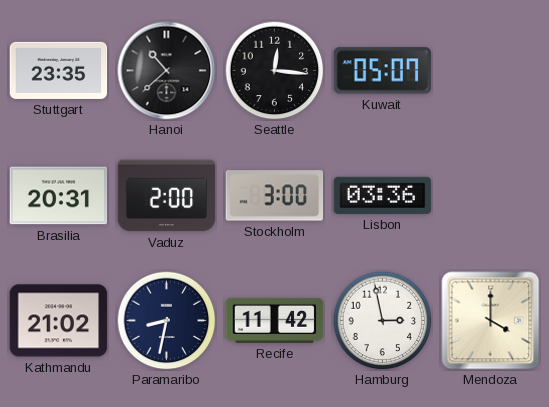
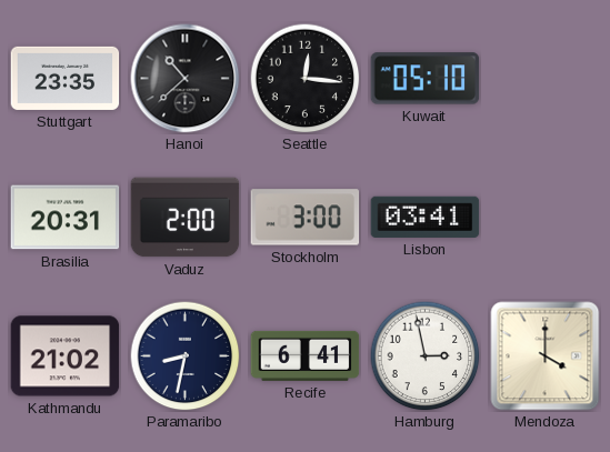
Kuwait: 05:07 -> 05:10
Lisbon: 03:36 -> 03:41
Recife: 11:42 -> 6:41
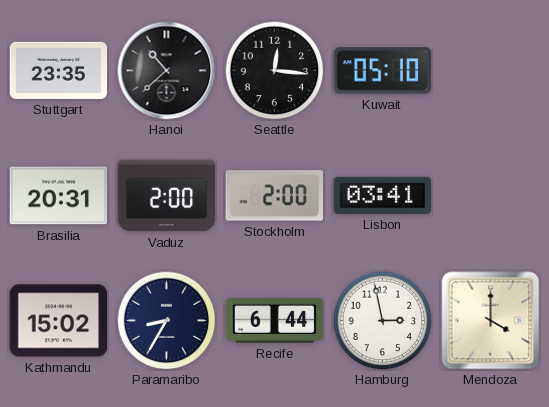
Stockholm: 3:00 -> 2:00
Kathmandu: 21:02 -> 15:02
Paramaribo: 8:32 -> 8:35
Recife: 6:41 -> 6:44
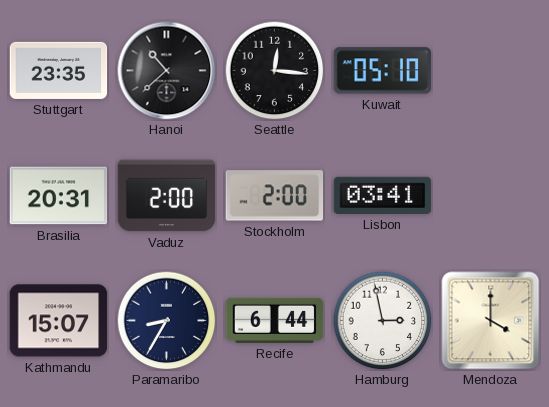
Kathmandu: 15:02 -> 15:07
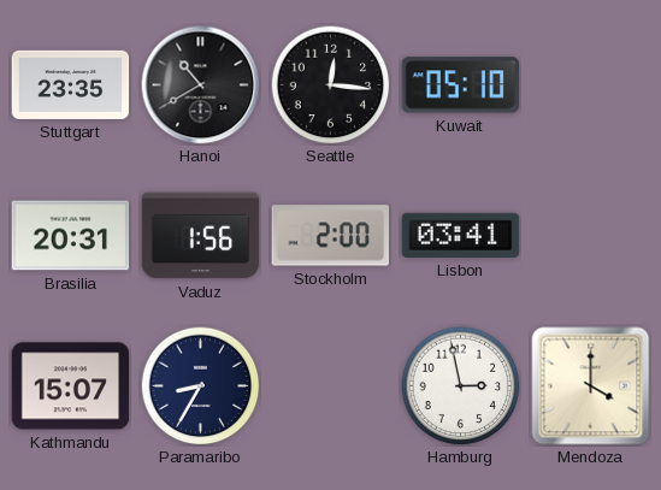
Hanoi: 10:38 -> 10:40
Vaduz: 2:00 -> 1:56
Recife: 6:44 -> none
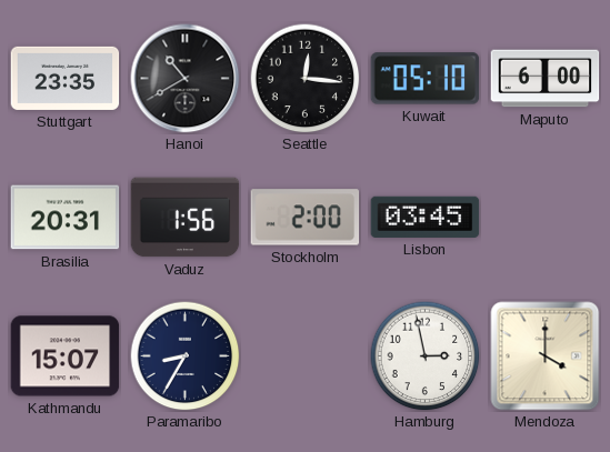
Maputo: none -> 6:00
Lisbon: 03:41 -> 03:45
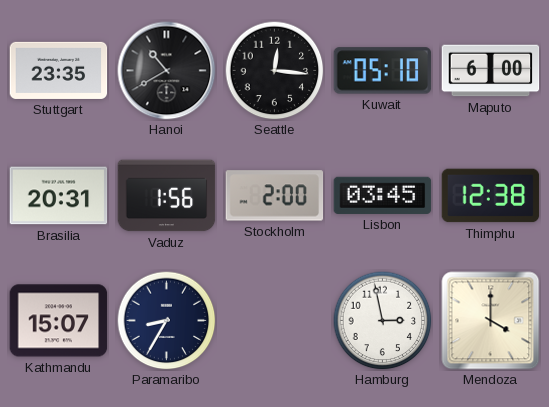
Thimphu: none -> 12:38
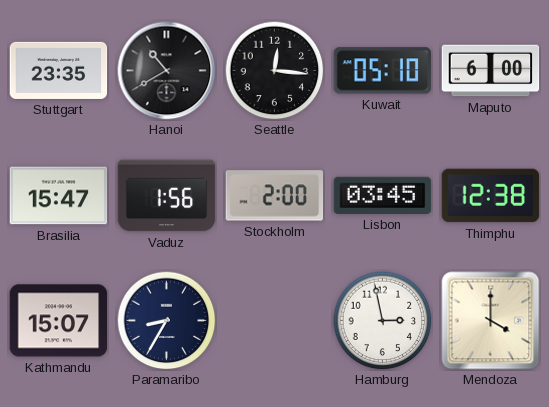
Brasilia: 20:31 -> 15:47
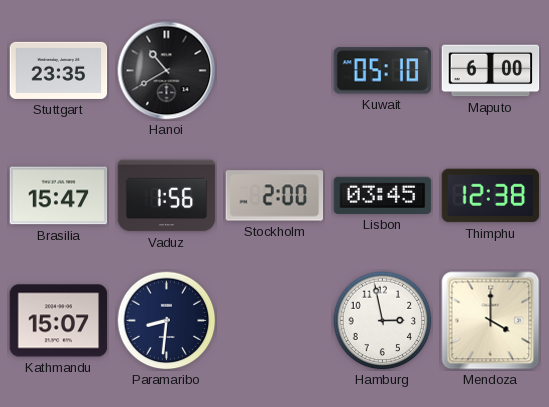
Seattle: 12:16 -> none
Paramaribo: 8:35 -> 8:31
